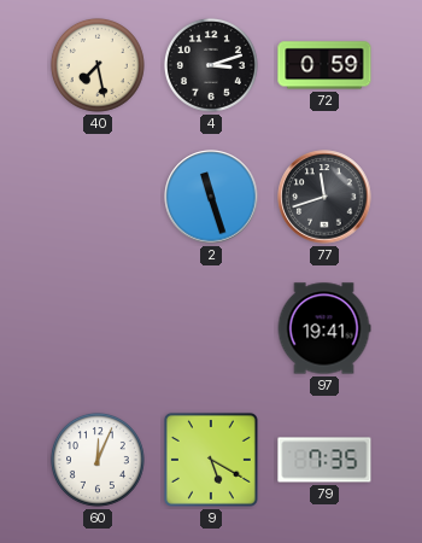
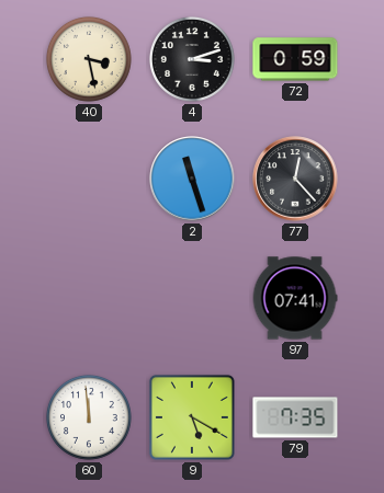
40: 7:28 -> 3:28
77: 11:42 -> 12:23
97: 19:41 -> 07:41
60: 12:04 -> 11:59
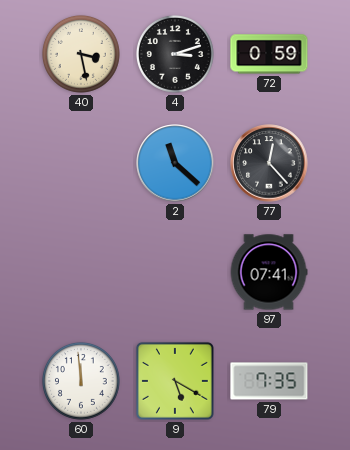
2: 11:27 -> 11:22
